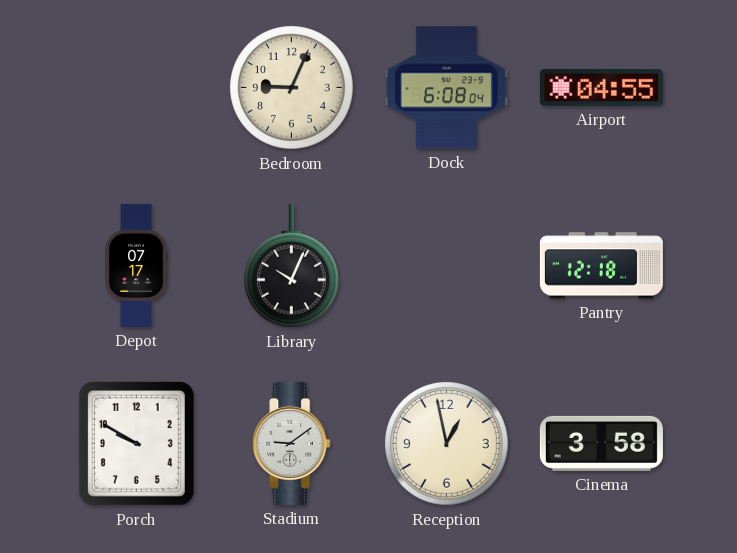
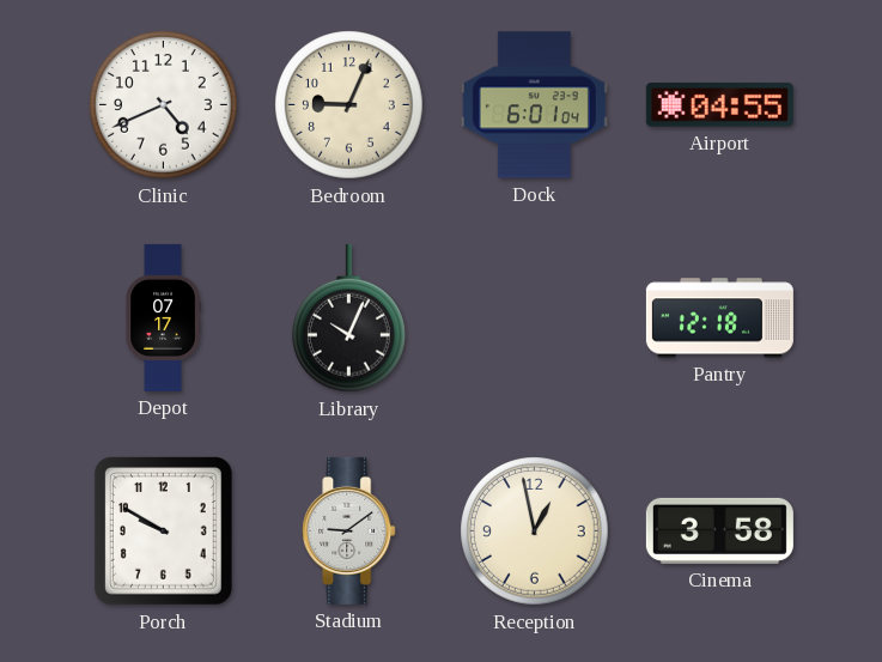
Clinic: none -> 4:41
Dock: 6:08 -> 6:01
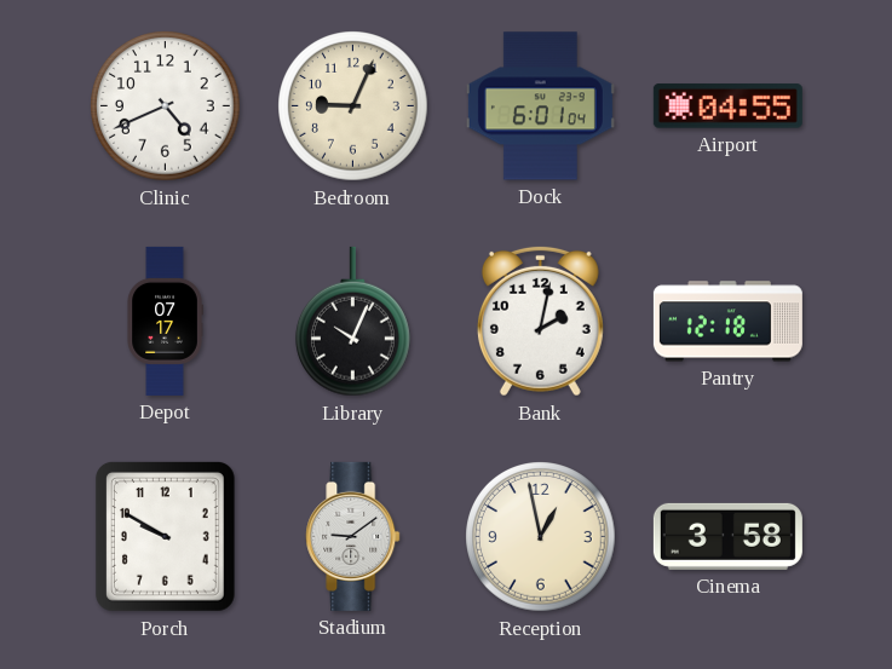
Bank: none -> 2:02
